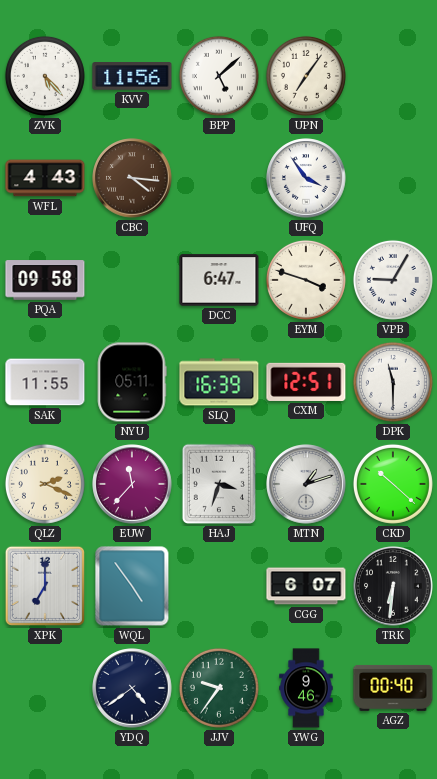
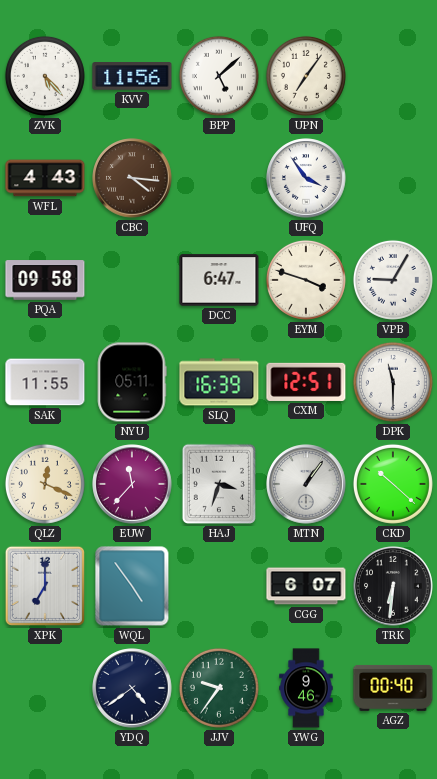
QLZ: 2:19 -> 12:19
MTN: 1:12 -> 1:06
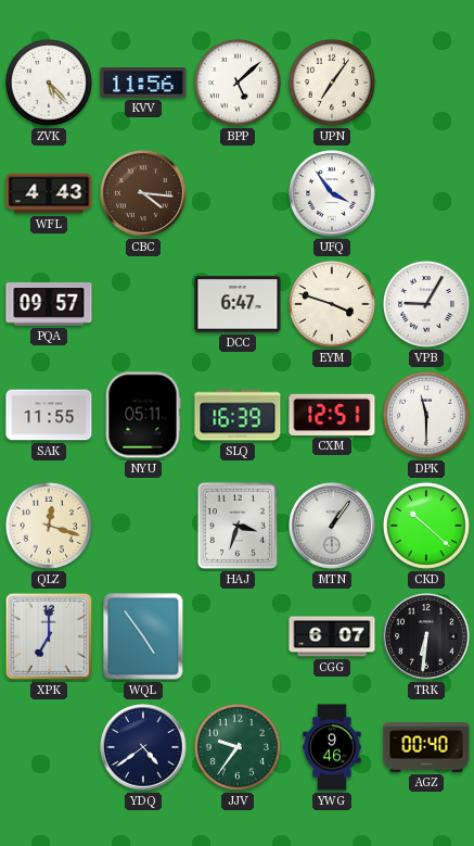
PQA: 09:58 -> 09:57
QLZ: 12:19 -> 12:18
EUW: 11:37 -> none
